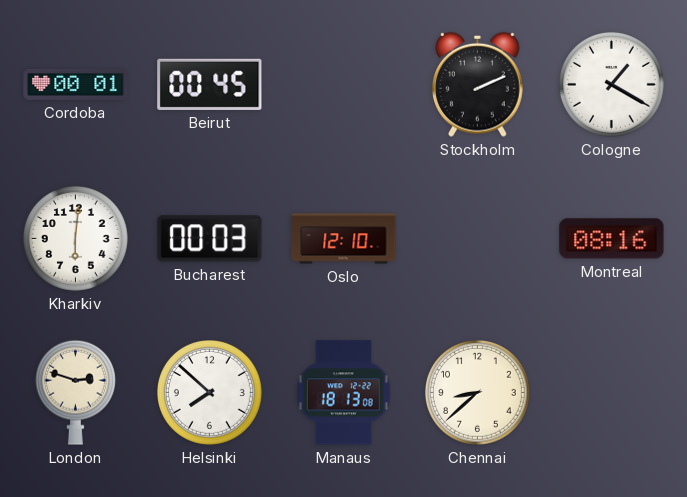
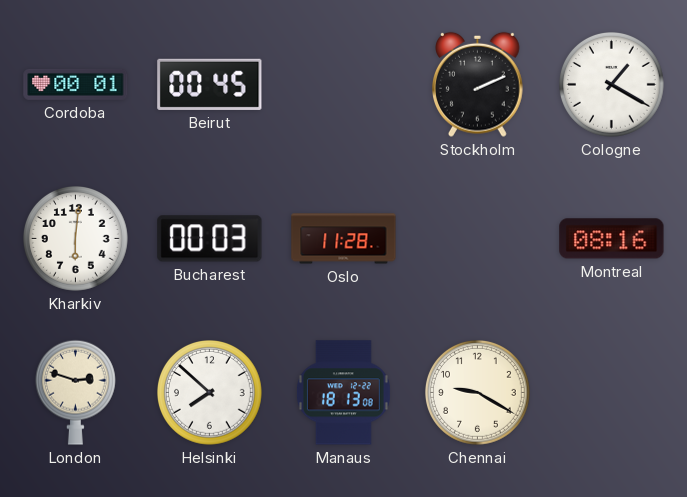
Oslo: 12:10 -> 11:28
Chennai: 8:38 -> 9:20
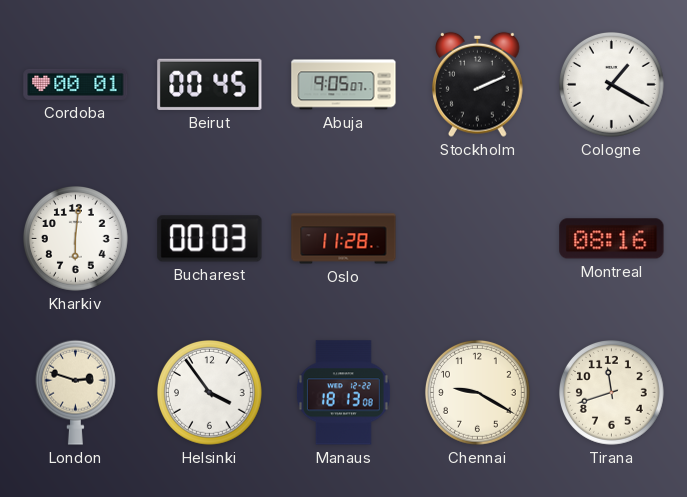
Abuja: none -> 9:05
Helsinki: 7:52 -> 3:54
Tirana: none -> 11:42
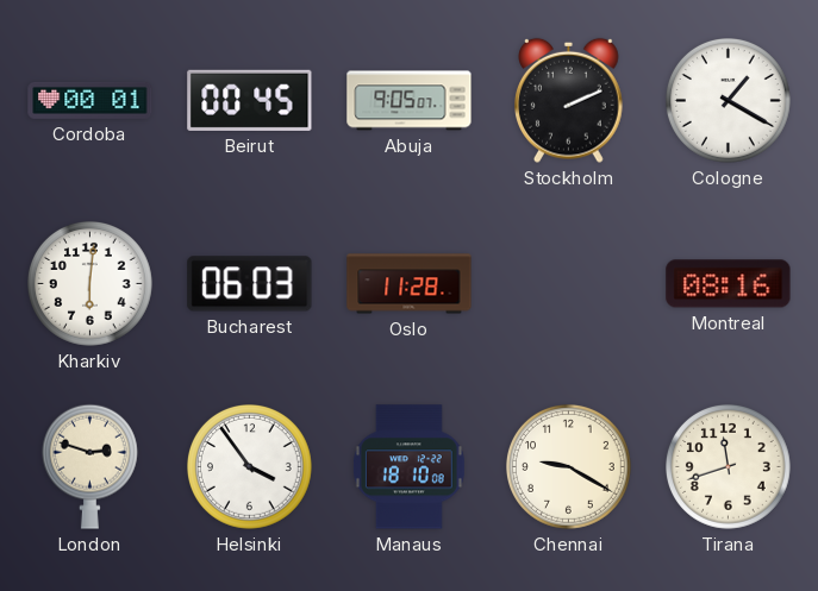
Bucharest: 00:03 -> 06:03
Manaus: 18:13 -> 18:10
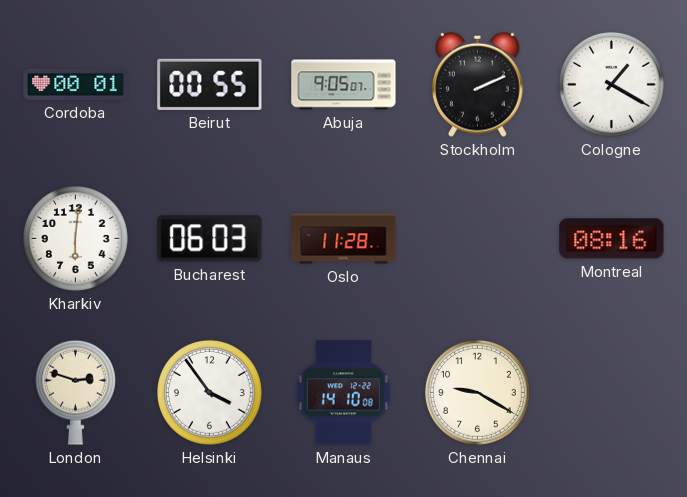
Beirut: 00:45 -> 00:55
Manaus: 18:10 -> 14:10
Tirana: 11:42 -> none
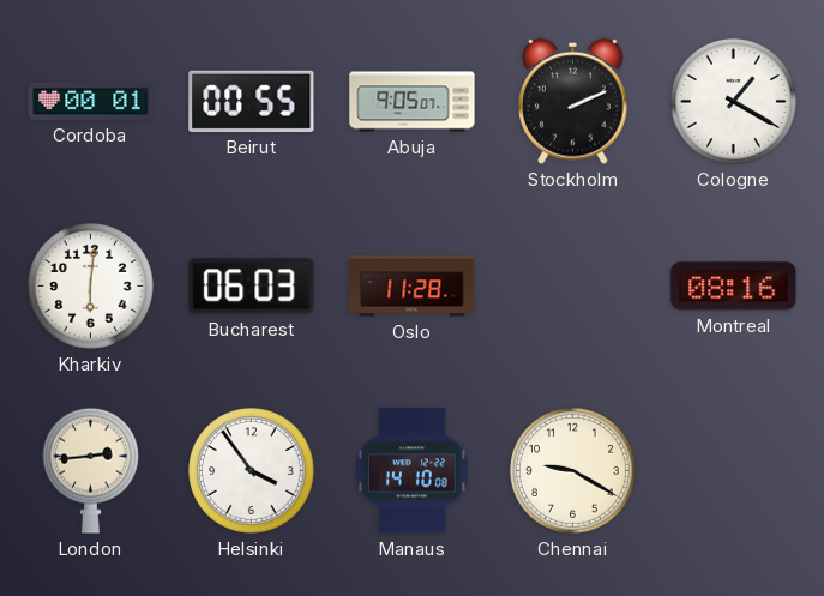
London: 2:48 -> 2:44
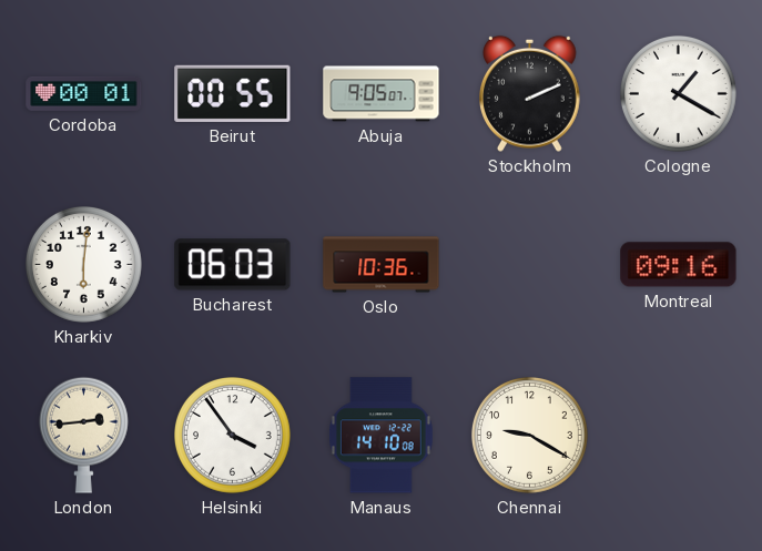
Oslo: 11:28 -> 10:36
Montreal: 08:16 -> 09:16
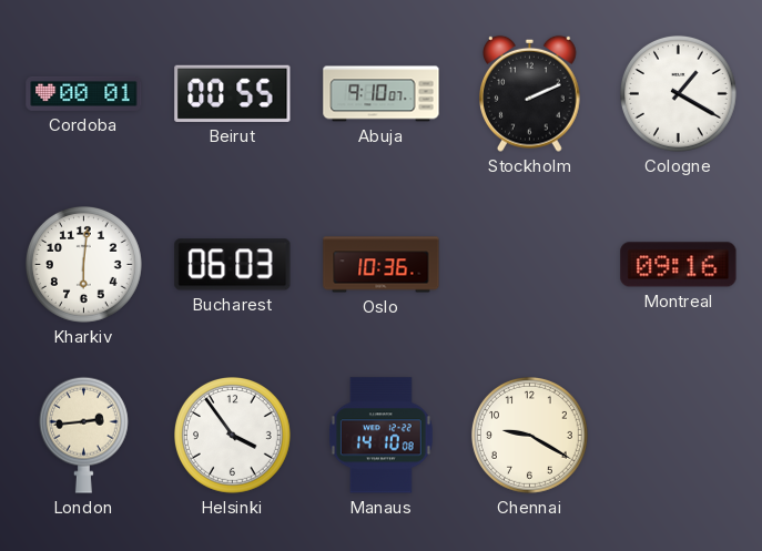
Abuja: 9:05 -> 9:10
